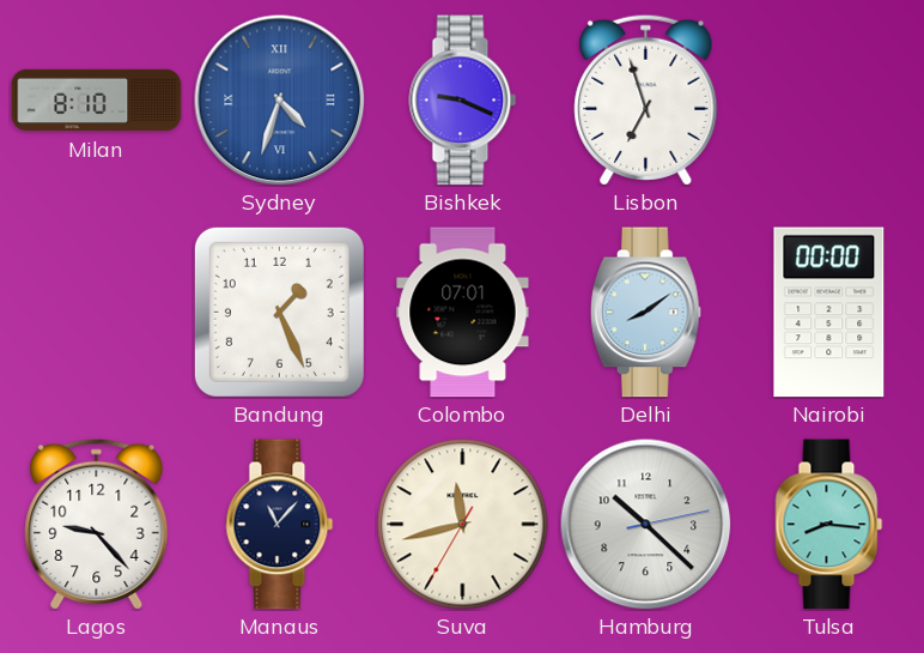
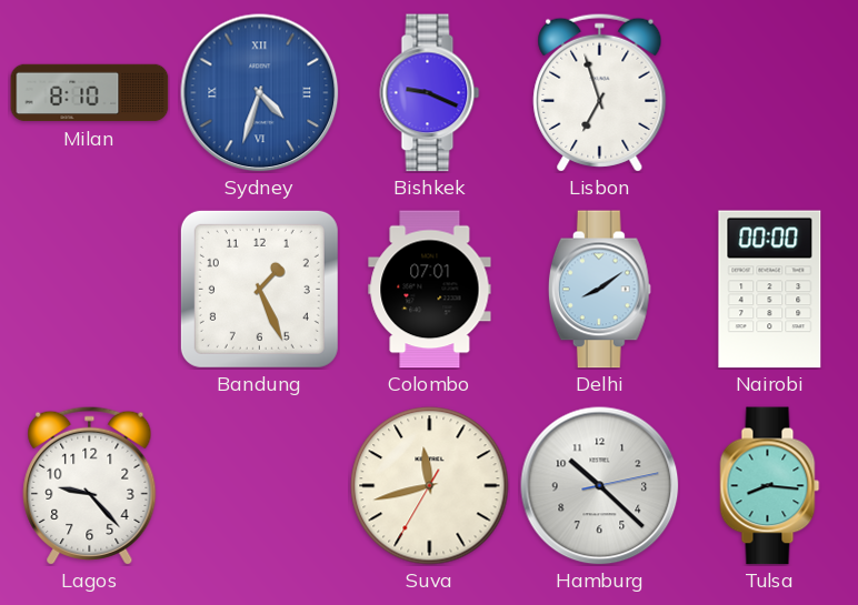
Manaus: 11:07 -> none
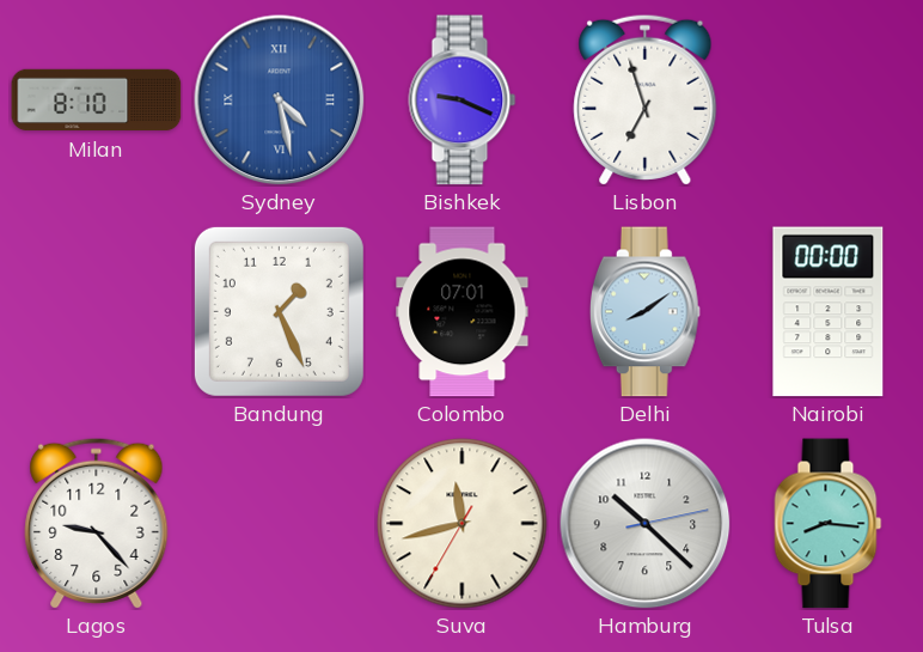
Sydney: 4:33 -> 4:28
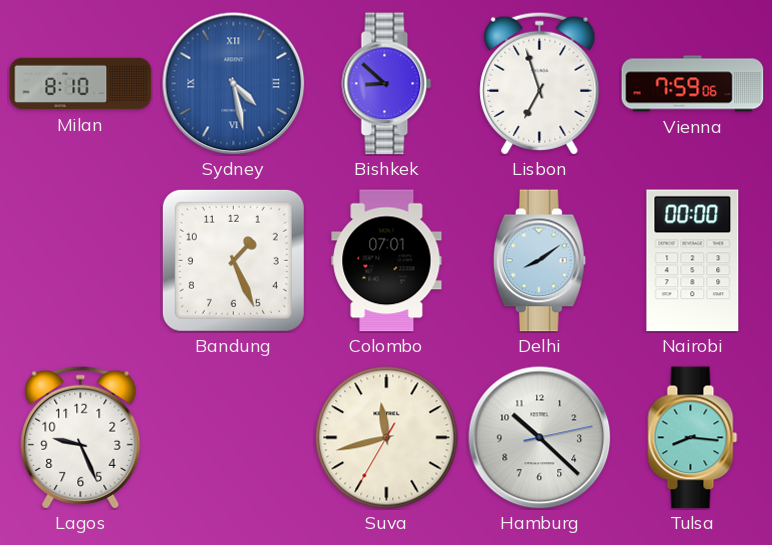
Bishkek: 9:19 -> 8:52
Vienna: none -> 7:59
Lagos: 9:23 -> 9:26
